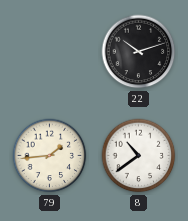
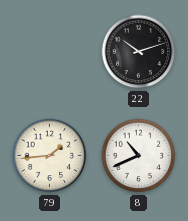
8: 10:39 -> 10:41
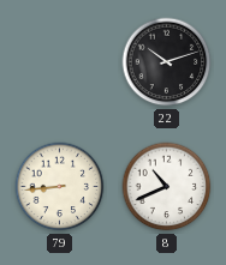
79: 1:44 -> 8:44
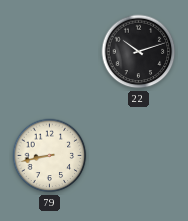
79: 8:44 -> 8:43
8: 10:41 -> none
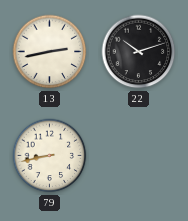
13: none -> 2:43
